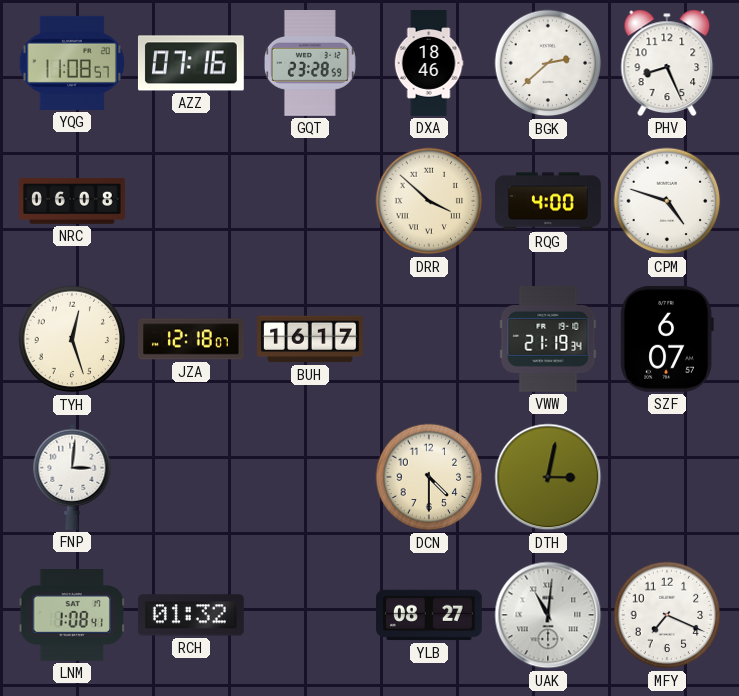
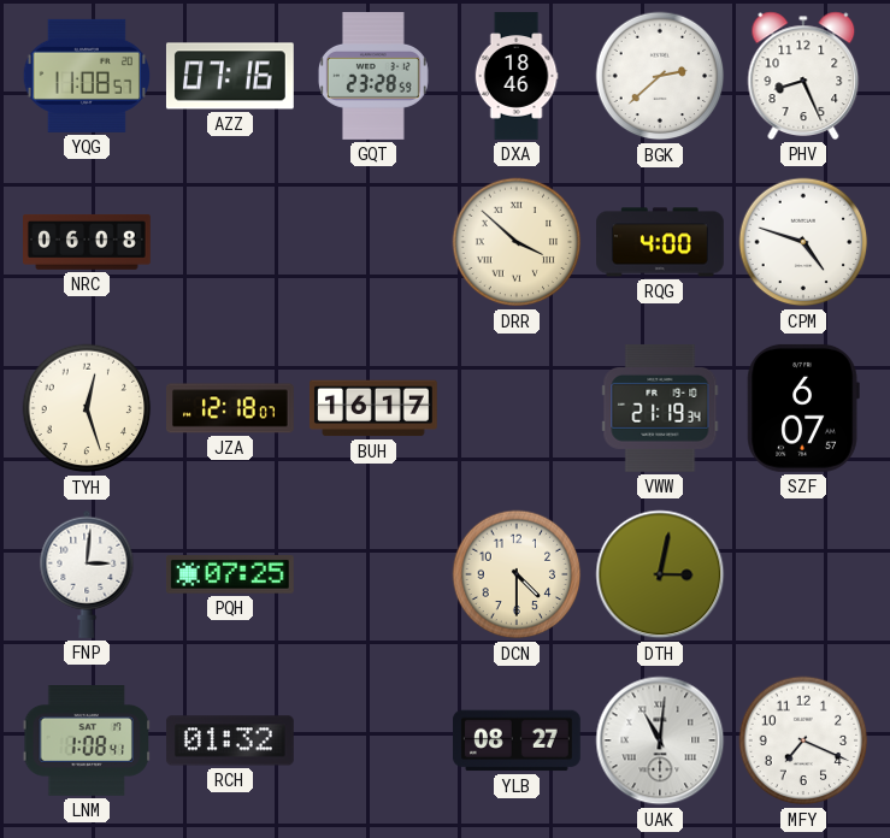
PQH: none -> 07:25
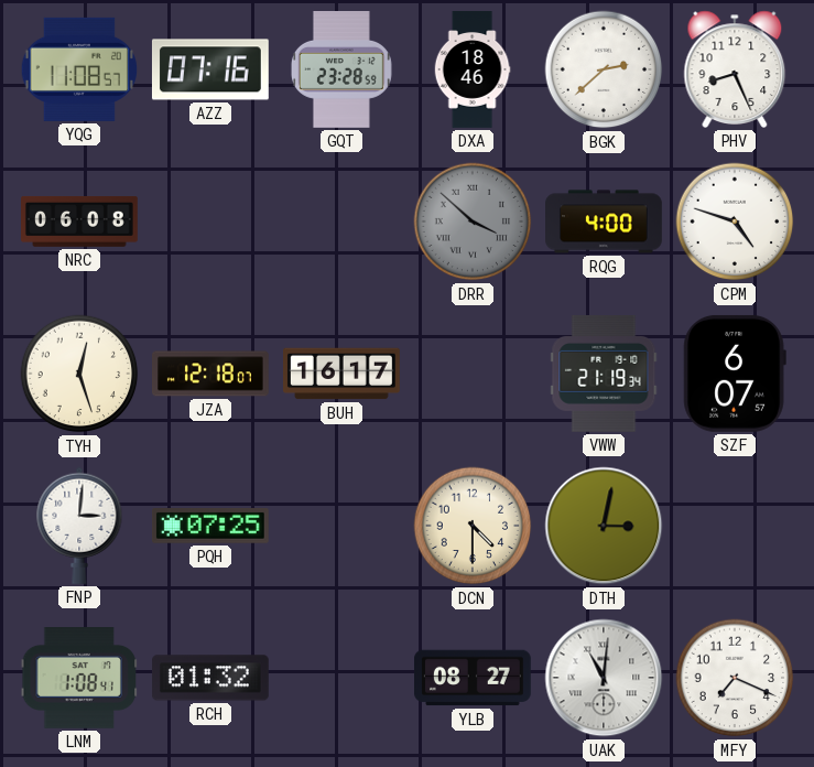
DRR dial: cream -> grey
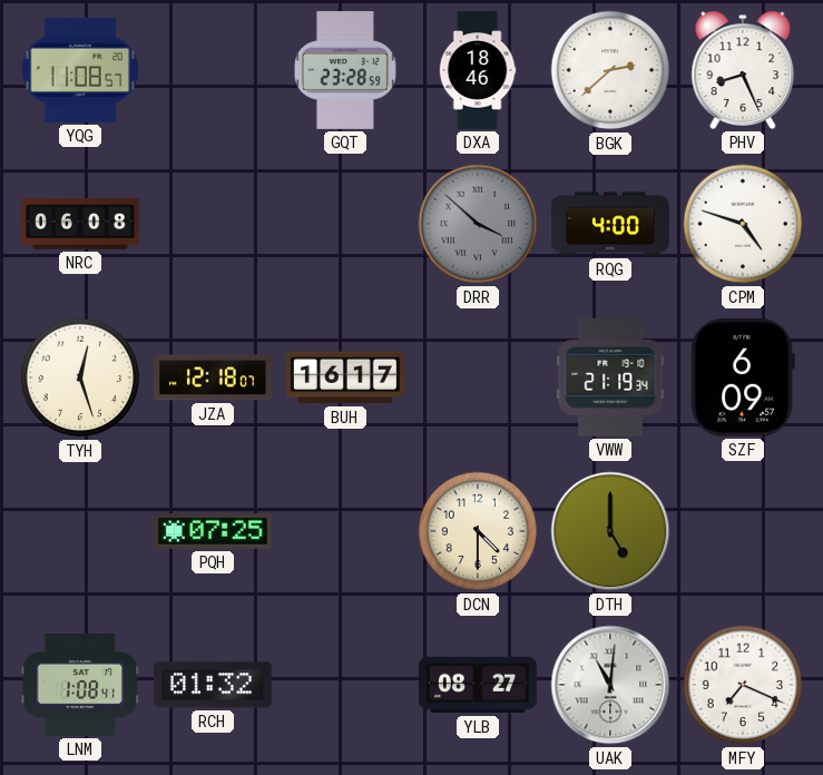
AZZ: 07:16 -> none
SZF: 6:07 -> 6:09
FNP: 3:01 -> none
DTH: 3:02 -> 5:00
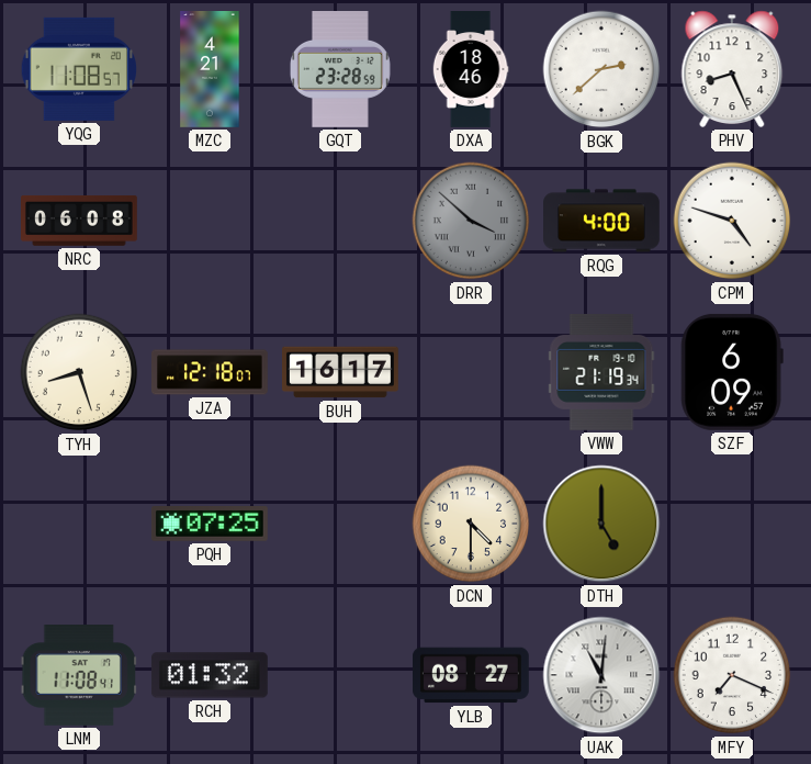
MZC: none -> 4:21
TYH: 12:27 -> 8:27
LNM: 1:08 -> 11:08
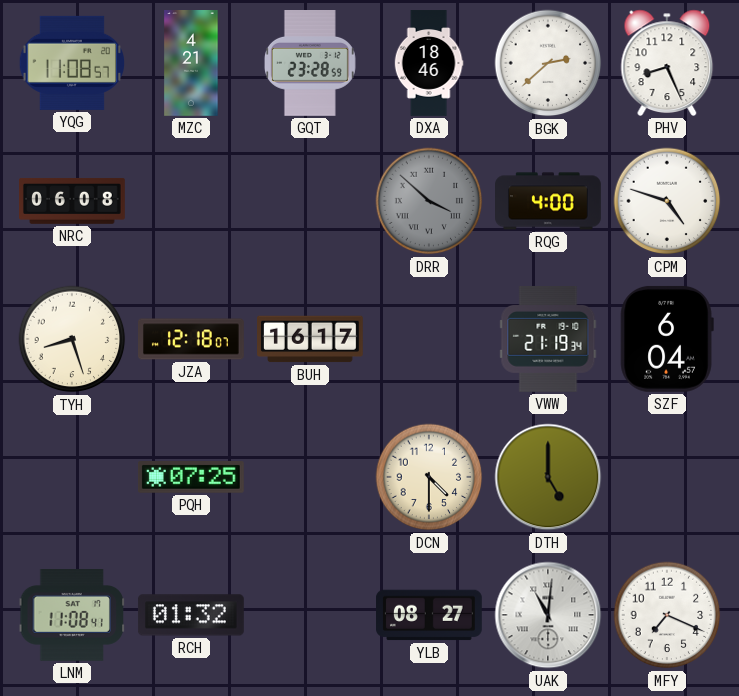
SZF: 6:09 -> 6:04
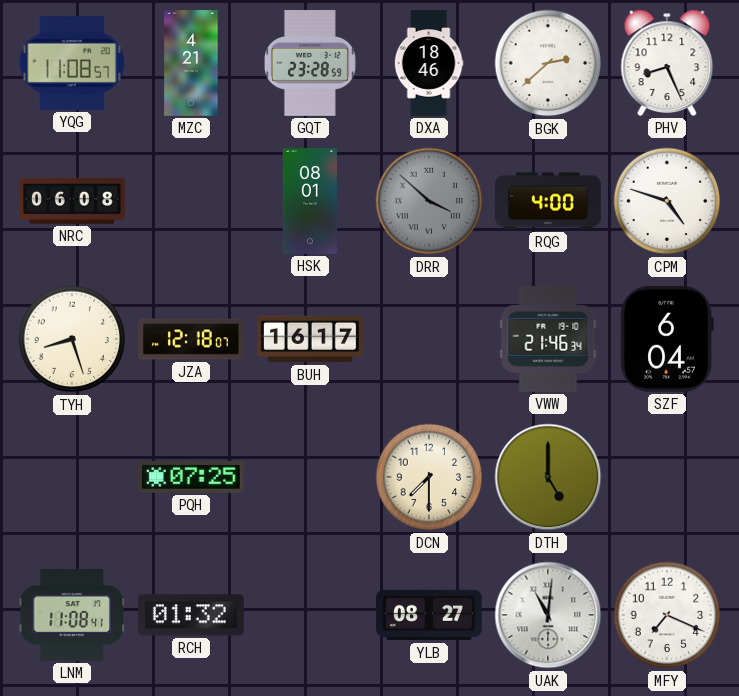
HSK: none -> 08:01
VWW: 21:19 -> 21:46
DCN: 4:30 -> 7:30
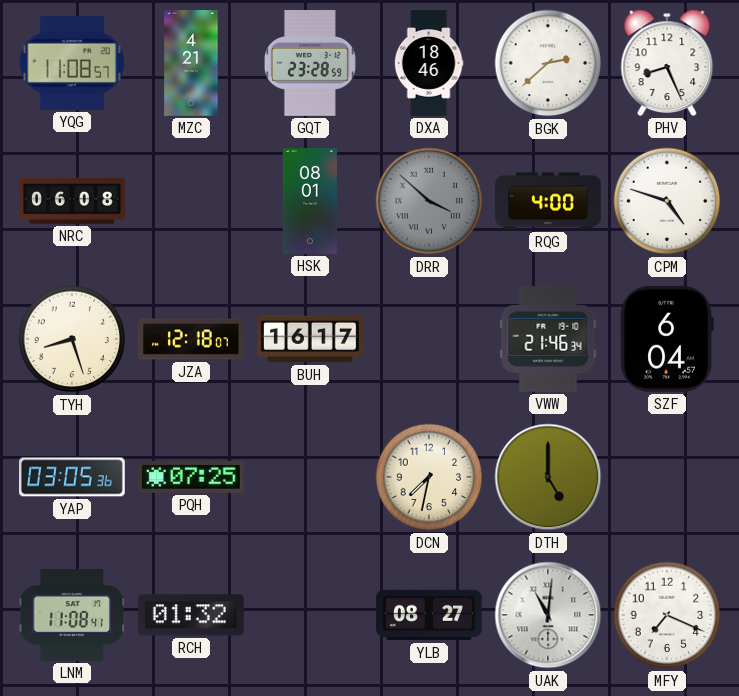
YAP: none -> 03:05
DCN: 7:30 -> 7:32
